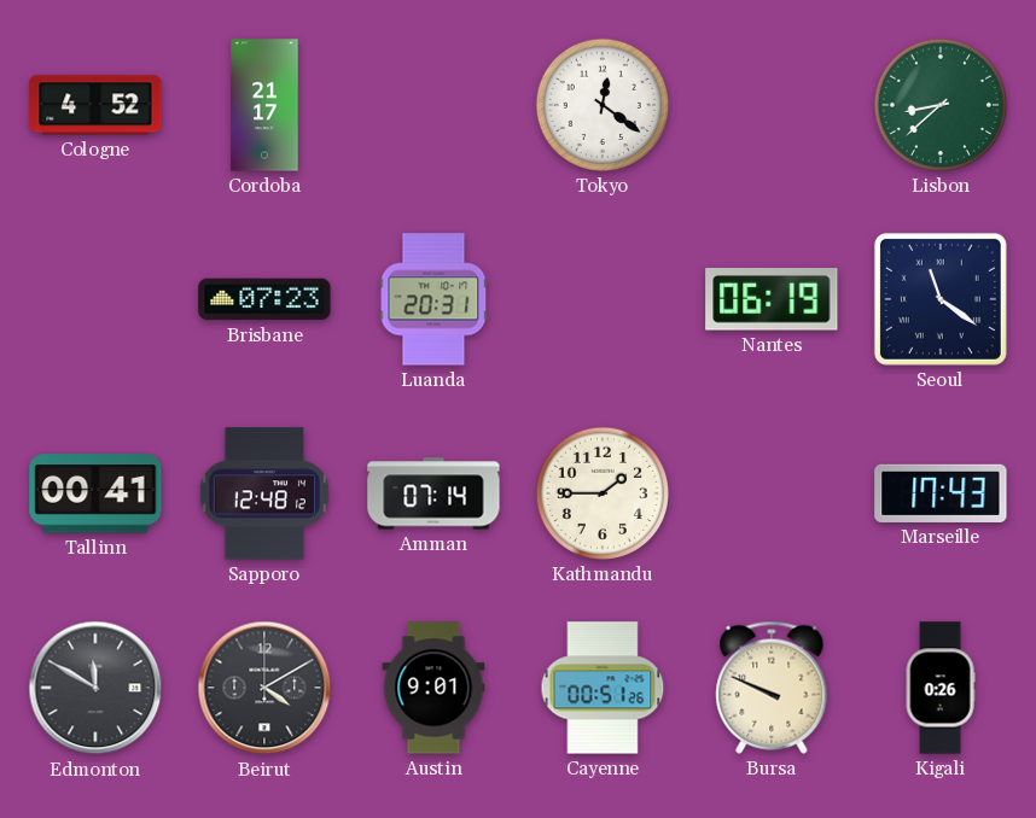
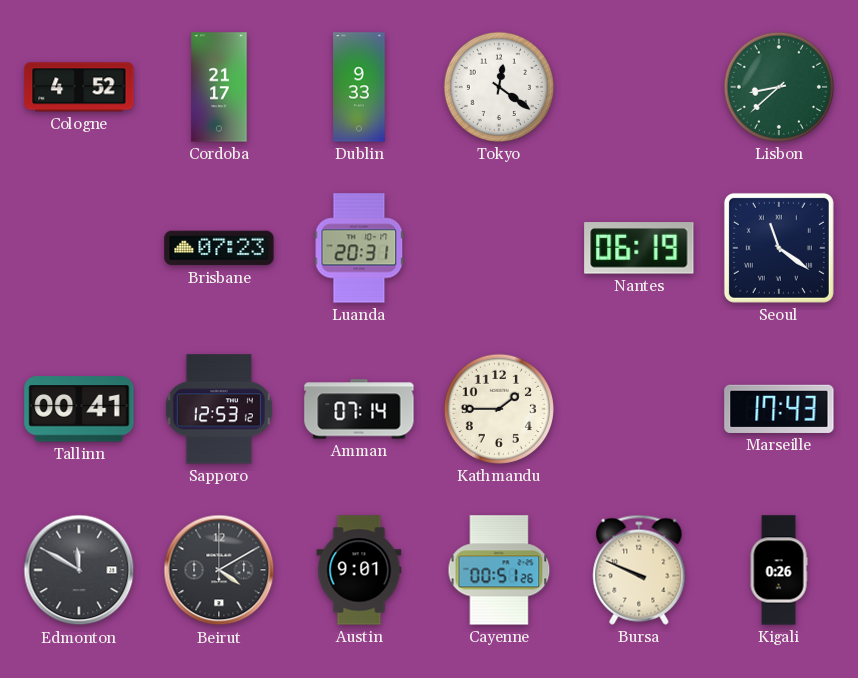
Dublin: none -> 9:33
Sapporo: 12:48 -> 12:53
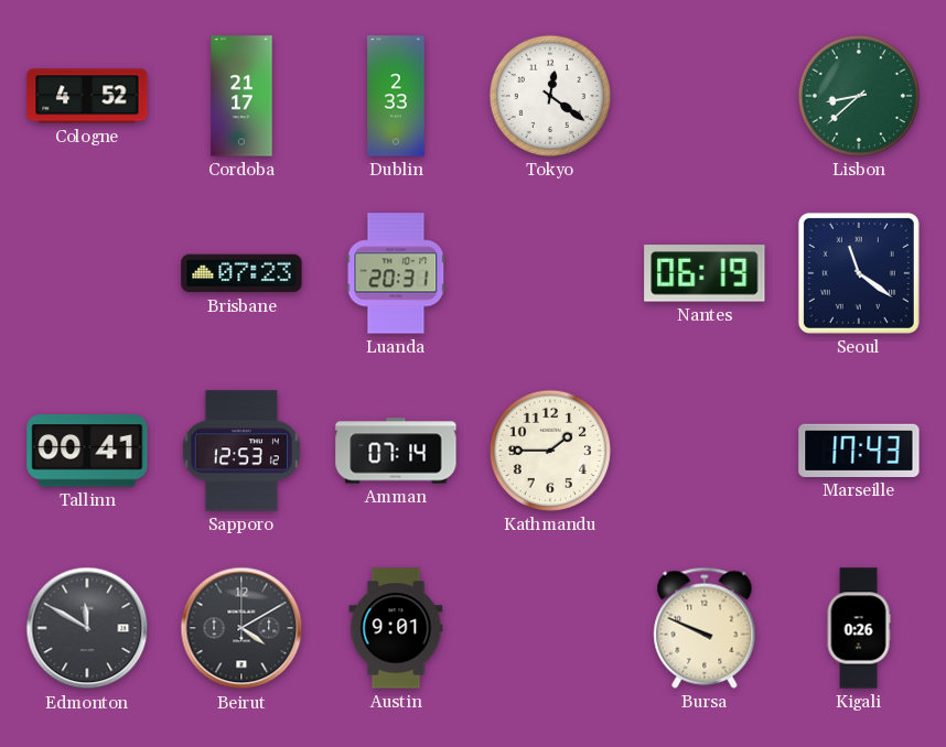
Dublin: 9:33 -> 2:33
Cayenne: 00:51 -> none
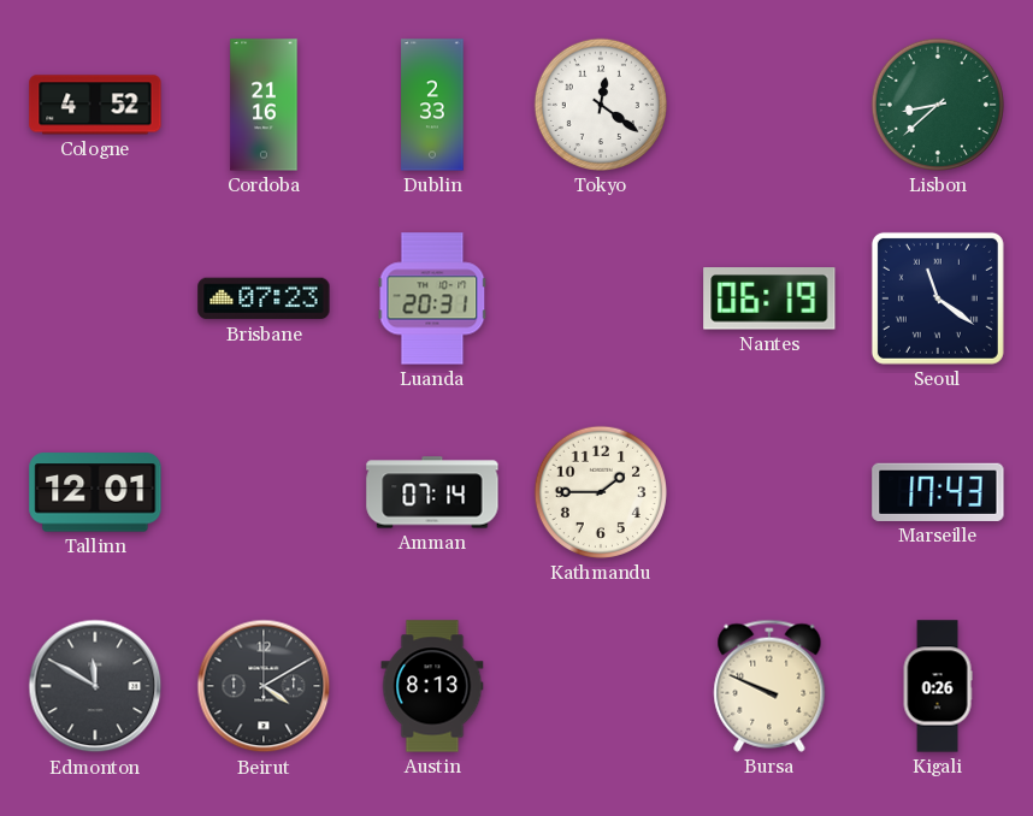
Cordoba: 21:17 -> 21:16
Tallinn: 00:41 -> 12:01
Sapporo: 12:53 -> none
Austin: 9:01 -> 8:13
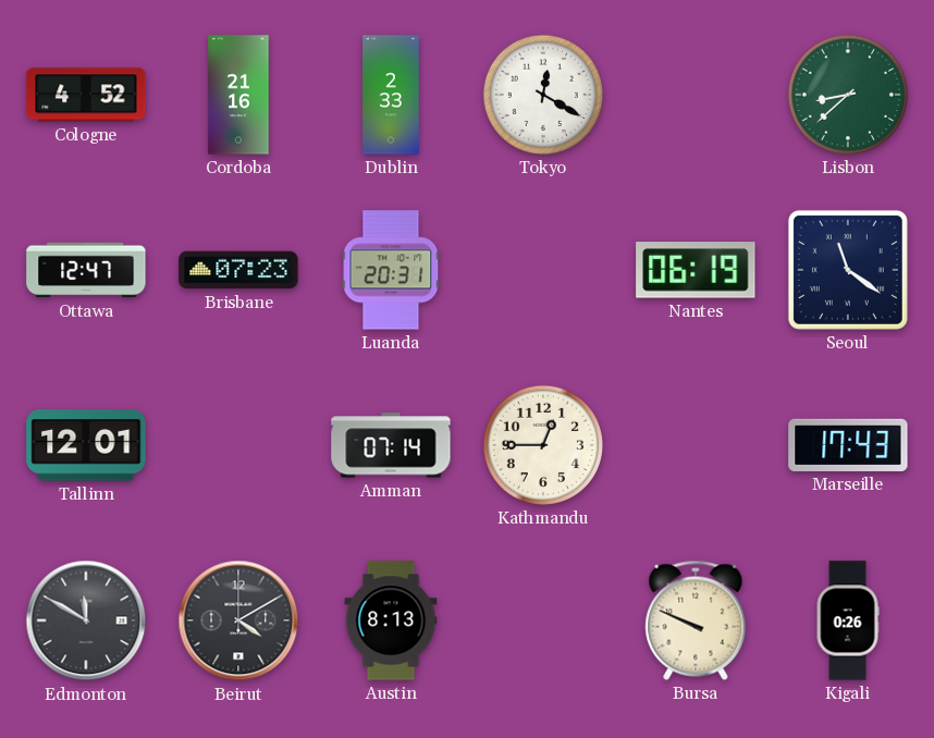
Tokyo: 12:21 -> 12:20
Ottawa: none -> 12:47
Kathmandu: 1:45 -> 12:45
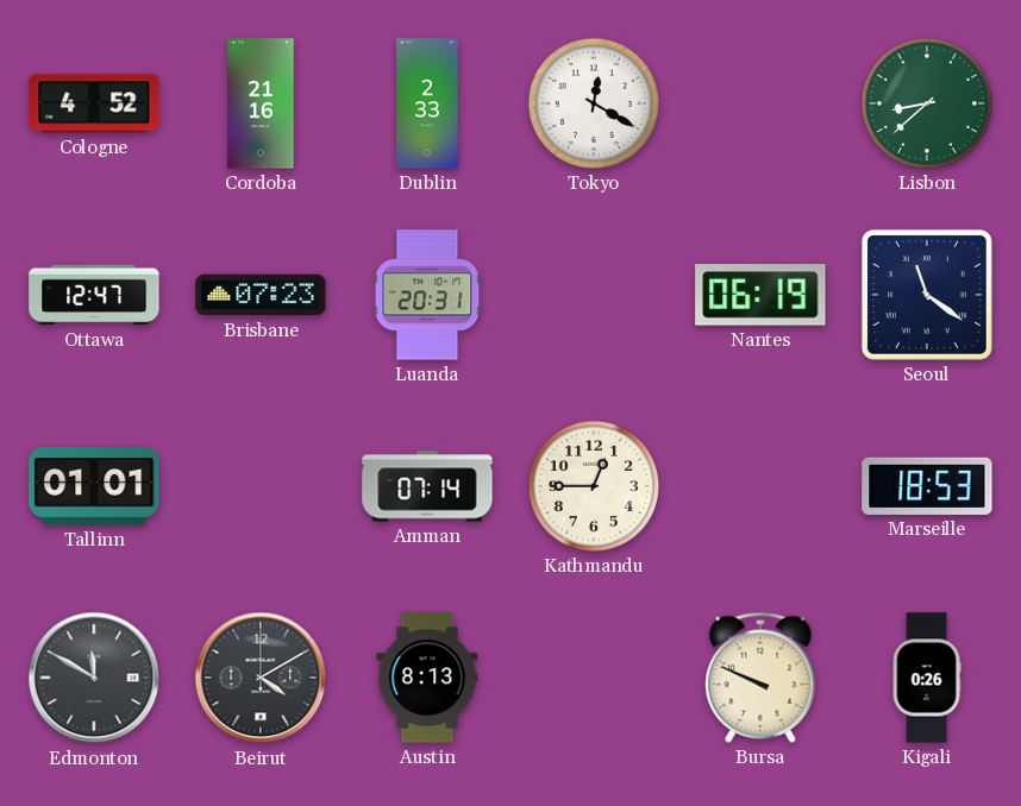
Tallinn: 12:01 -> 01:01
Marseille: 17:43 -> 18:53
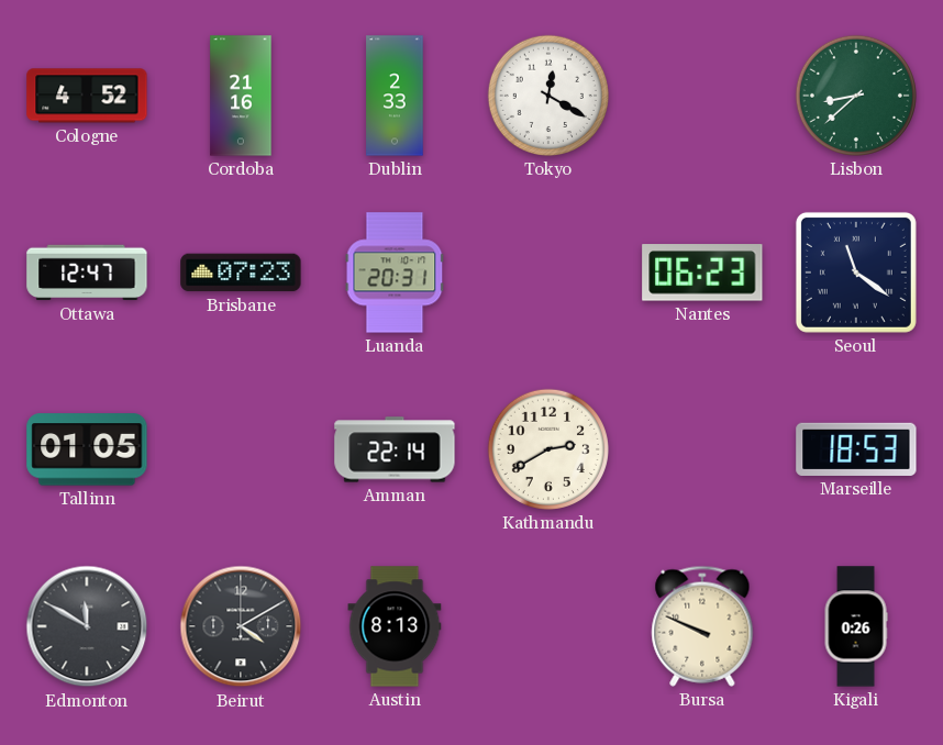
Nantes: 06:19 -> 06:23
Tallinn: 01:01 -> 01:05
Amman: 07:14 -> 22:14
Kathmandu: 12:45 -> 2:40
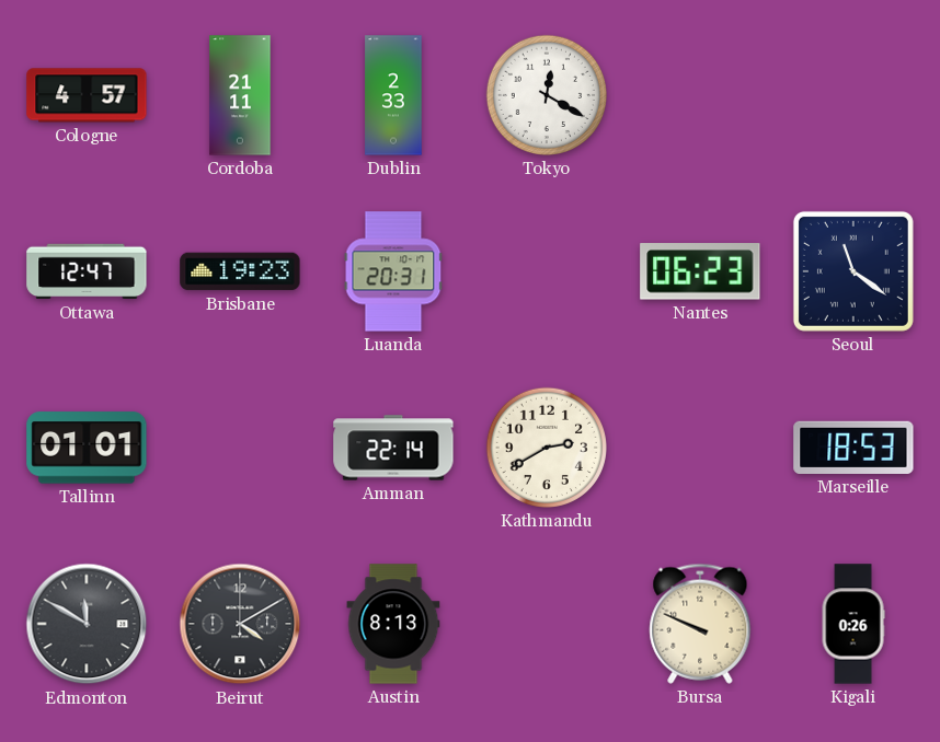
Cologne: 4:52 -> 4:57
Cordoba: 21:16 -> 21:11
Lisbon: 8:38 -> none
Brisbane: 07:23 -> 19:23
Tallinn: 01:05 -> 01:01
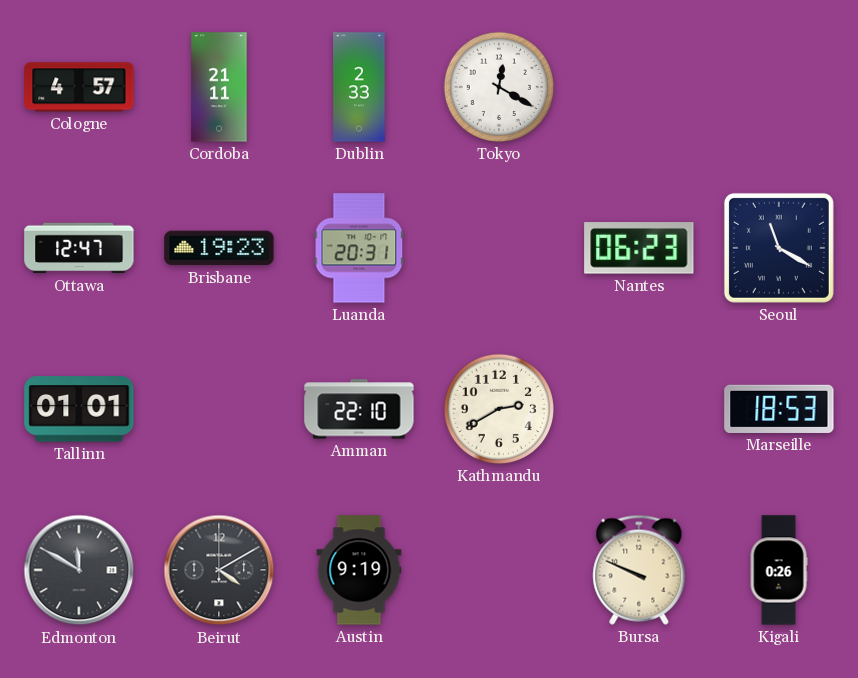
Seoul: 11:21 -> 11:20
Amman: 22:14 -> 22:10
Austin: 8:13 -> 9:19
